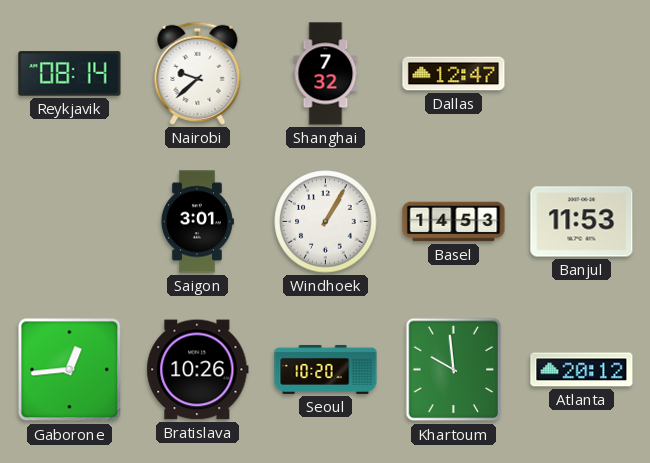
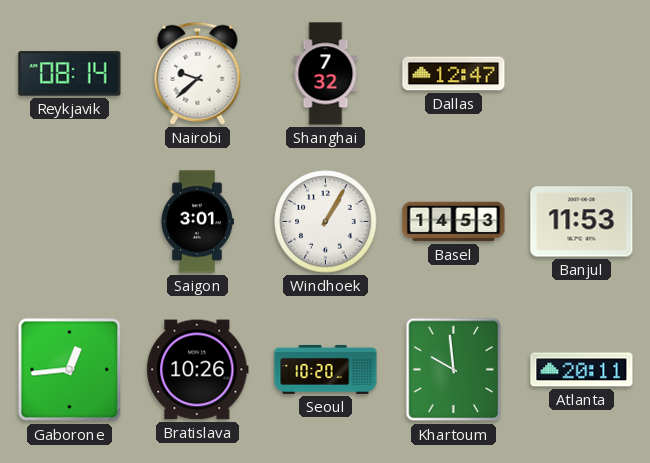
Atlanta: 20:12 -> 20:11
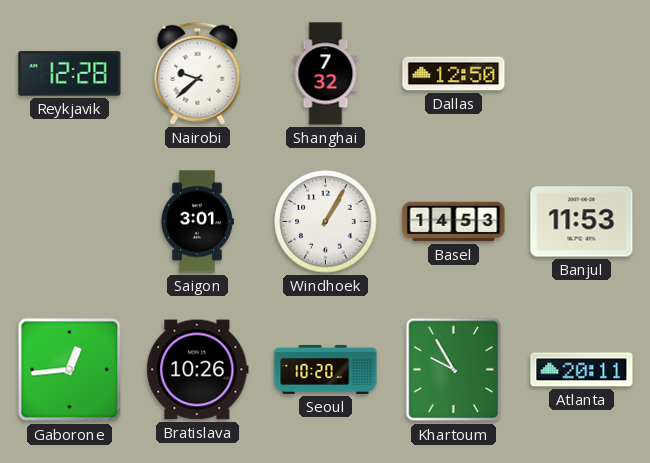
Reykjavik: 08:14 -> 12:28
Dallas: 12:47 -> 12:50
Khartoum: 9:59 -> 9:55
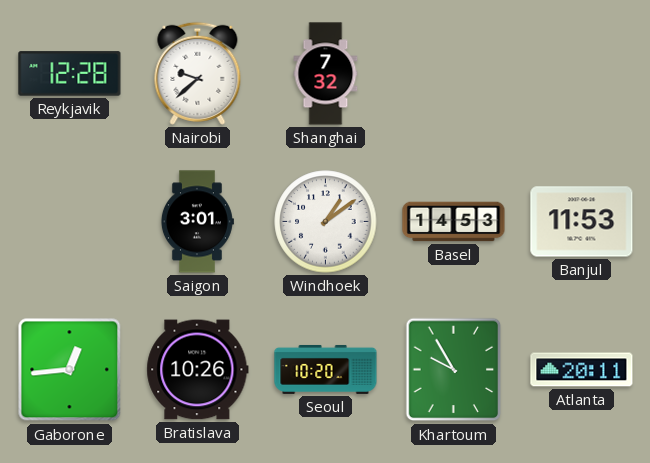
Dallas: 12:50 -> none
Windhoek: 1:05 -> 1:09
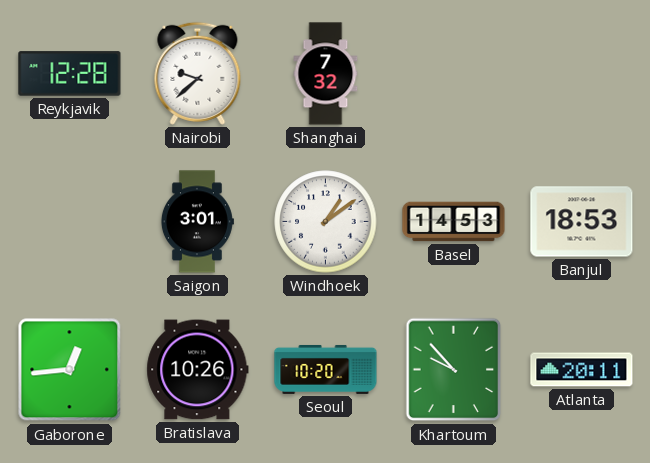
Banjul: 11:53 -> 18:53
Khartoum: 9:55 -> 9:53
